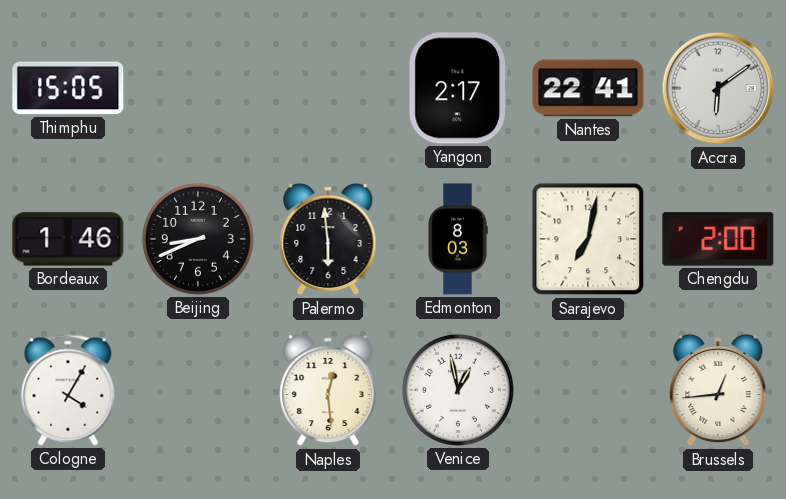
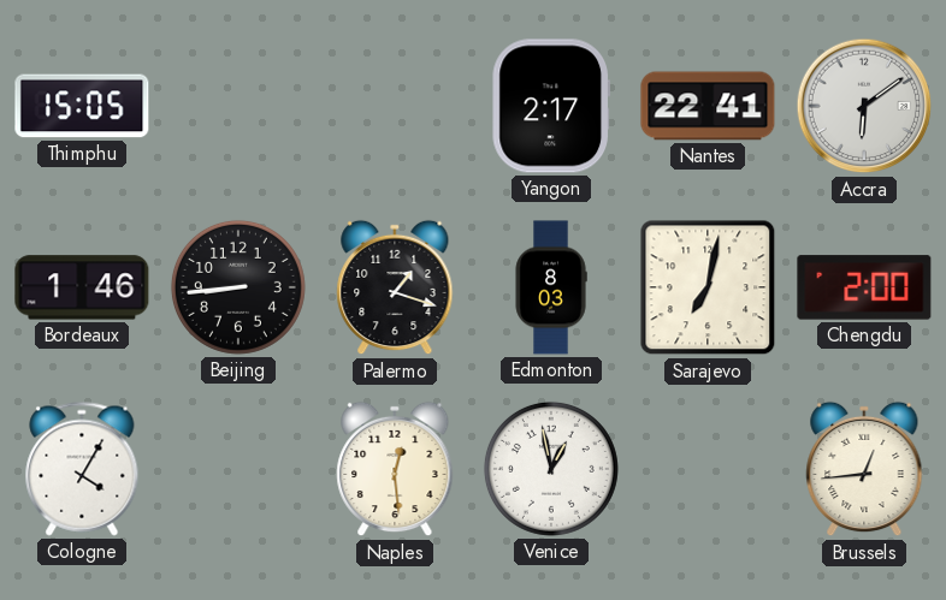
Beijing: 8:41 -> 8:44
Palermo: 5:59 -> 1:18
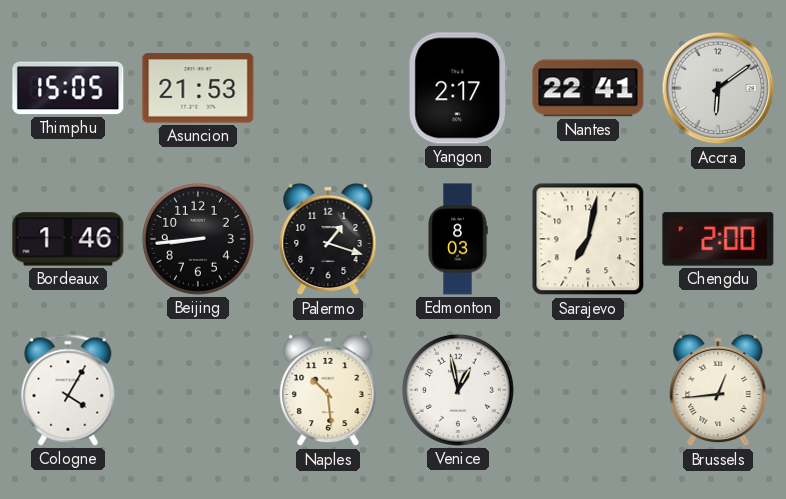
Asuncion: none -> 21:53
Naples: 12:29 -> 10:29
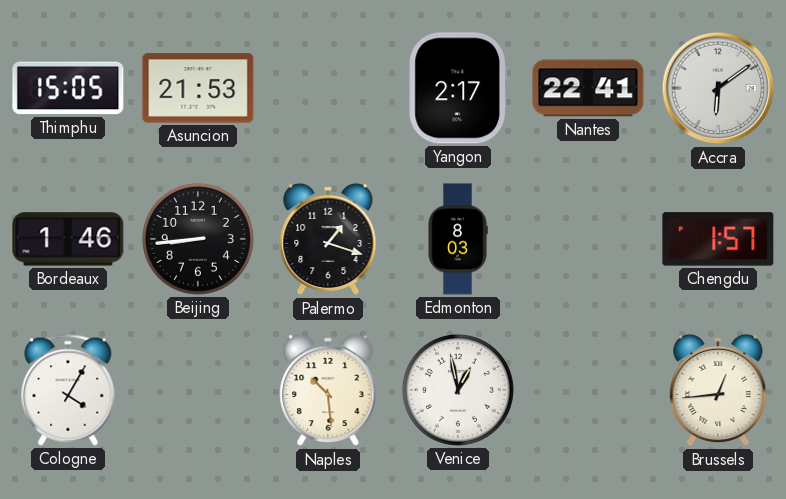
Sarajevo: 7:02 -> none
Chengdu: 2:00 -> 1:57
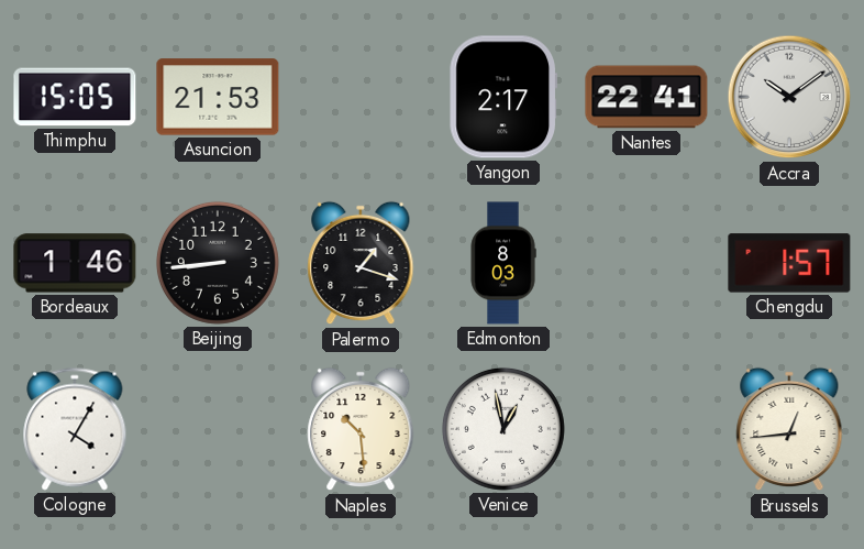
Accra: 6:09 -> 10:09
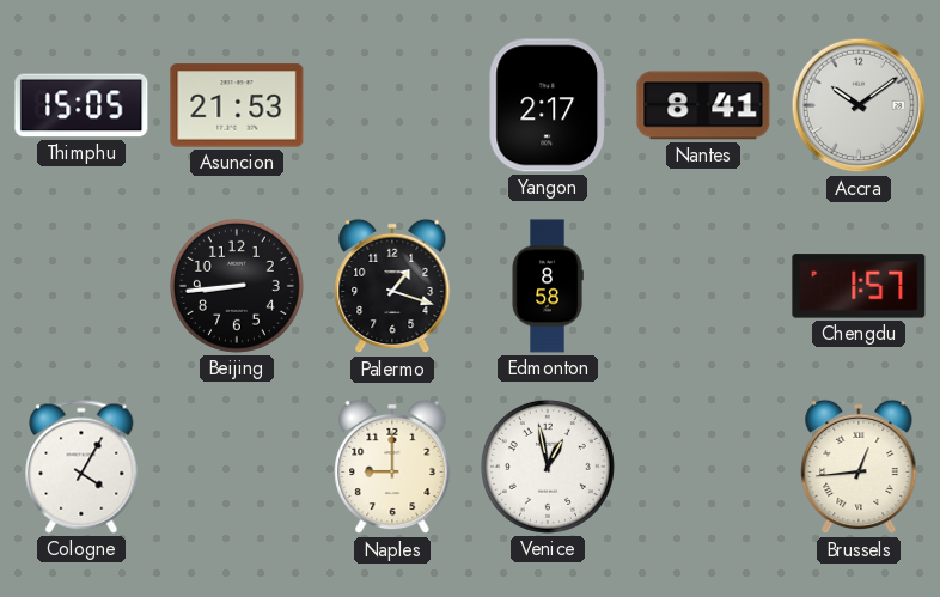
Nantes: 22:41 -> 8:41
Bordeaux: 1:46 -> none
Edmonton: 8:03 -> 8:58
Naples: 10:29 -> 9:00
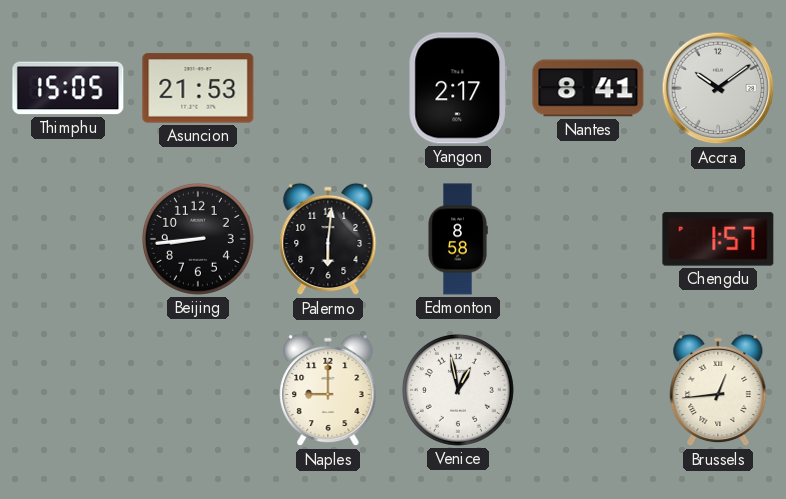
Palermo: 1:18 -> 6:01
Cologne: 4:05 -> none
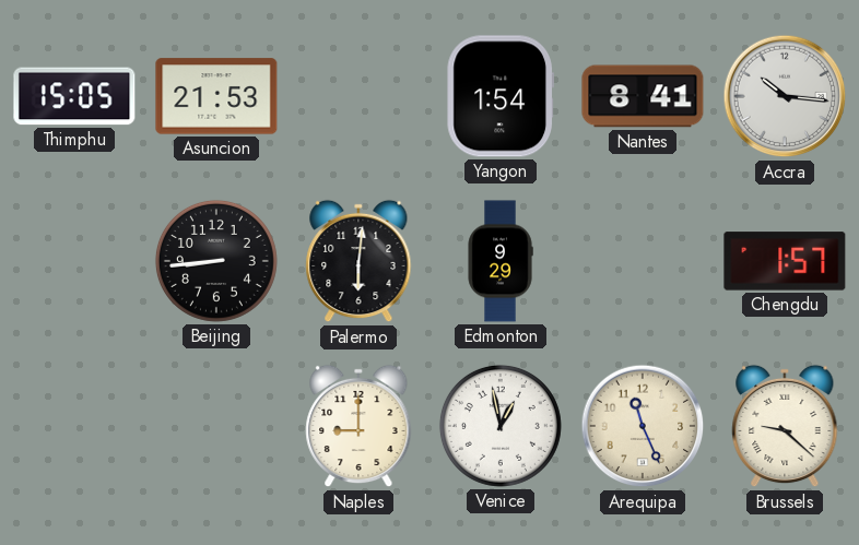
Yangon: 2:17 -> 1:54
Accra: 10:09 -> 10:16
Edmonton: 8:58 -> 9:29
Arequipa: none -> 11:26
Brussels: 12:44 -> 9:22
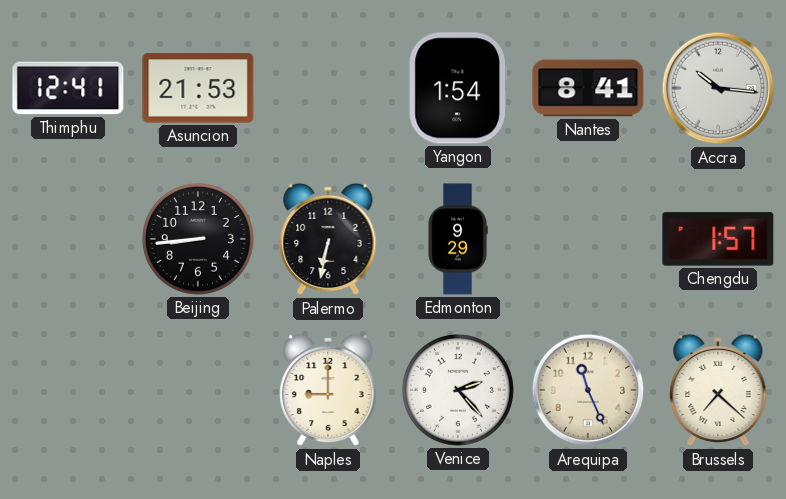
Thimphu: 15:05 -> 12:41
Palermo: 6:01 -> 6:32
Venice: 12:58 -> 2:23
Brussels: 9:22 -> 7:22
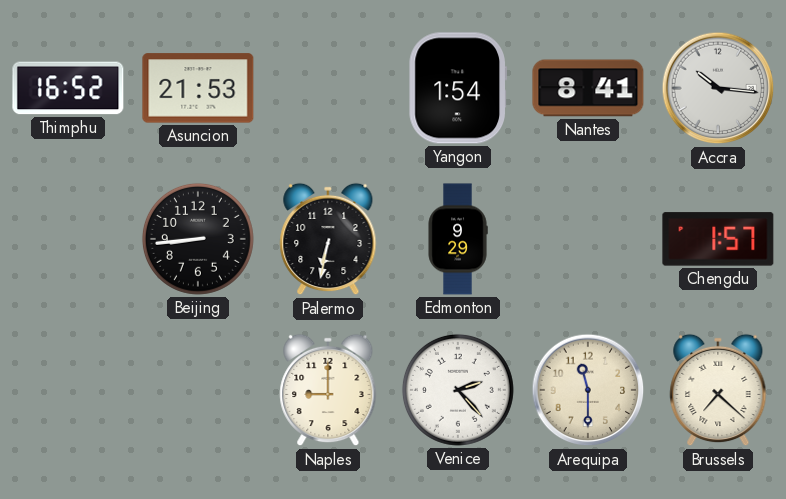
Thimphu: 12:41 -> 16:52
Arequipa: 11:26 -> 11:30
